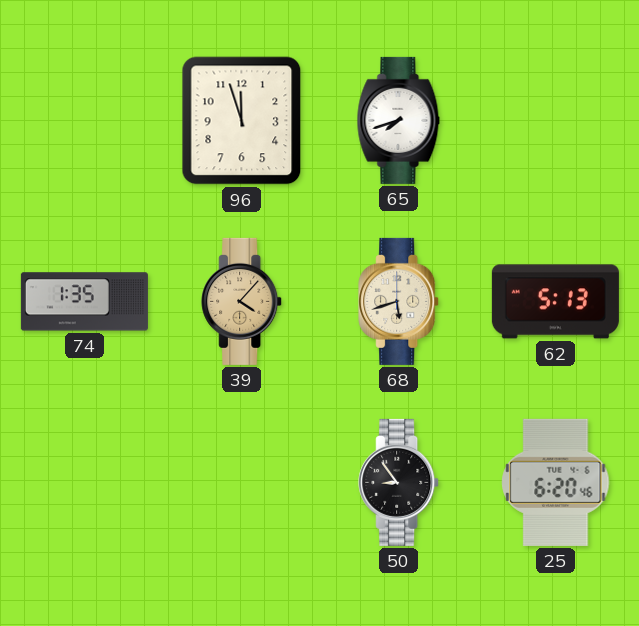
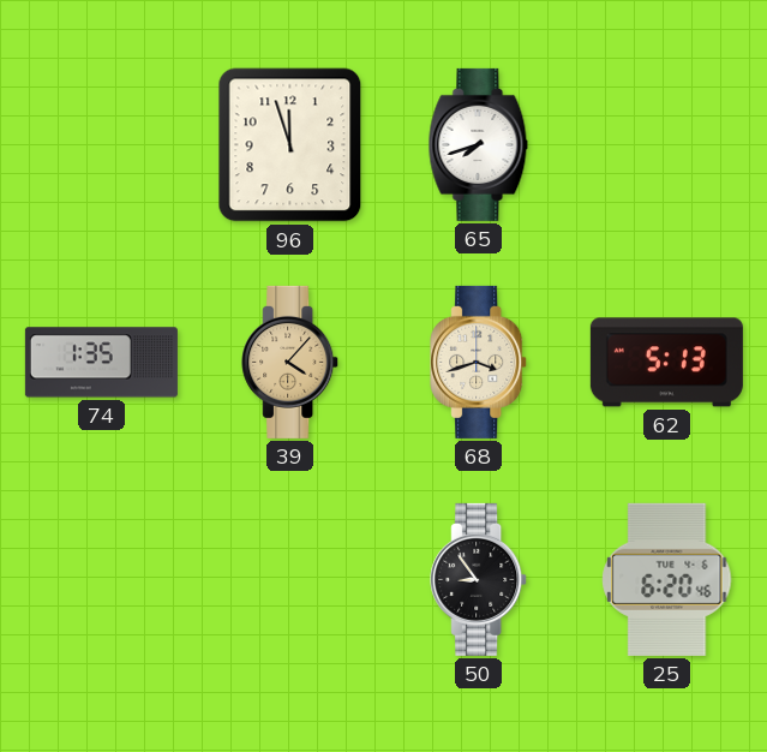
68: 5:42 -> 3:42
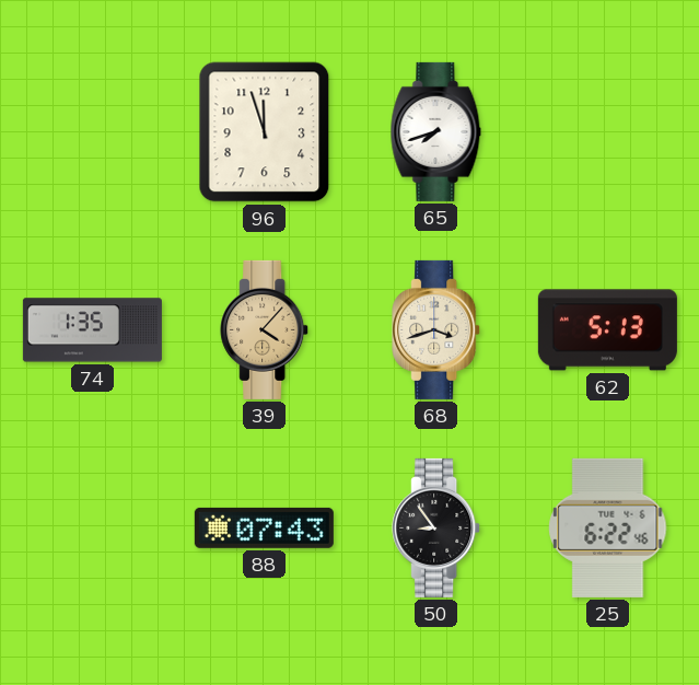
88: none -> 07:43
25: 6:20 -> 6:22
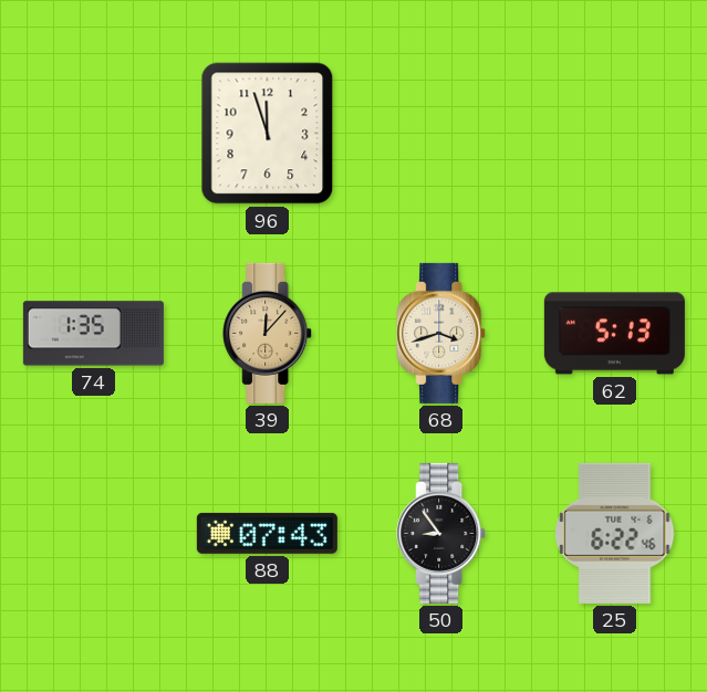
65: 7:42 -> none
39: 4:07 -> 12:07
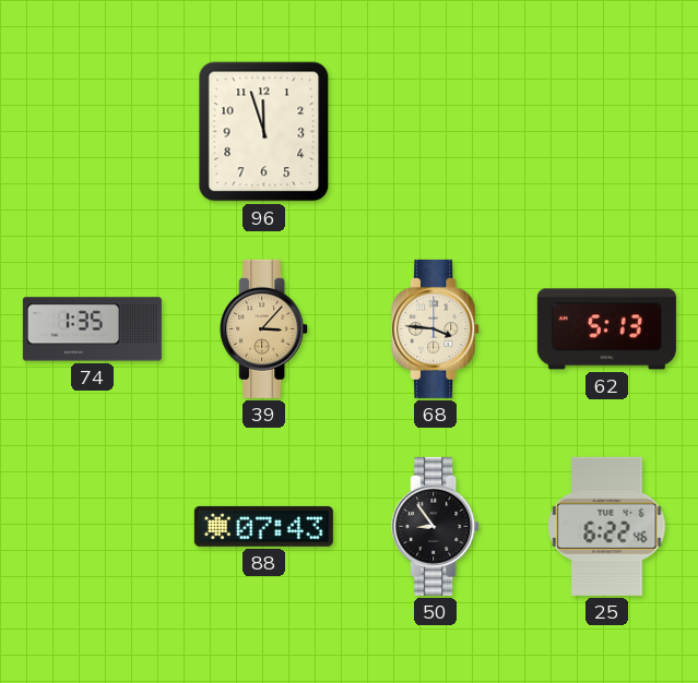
39: 12:07 -> 3:07
68: 3:42 -> 3:46
